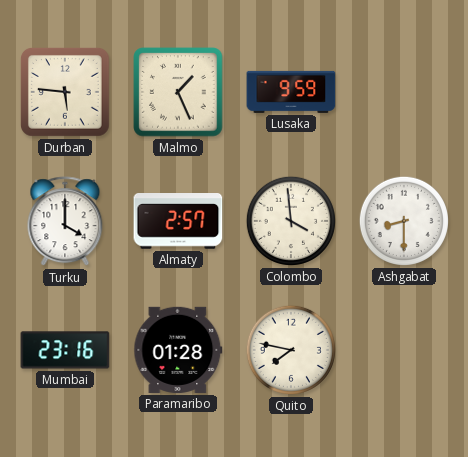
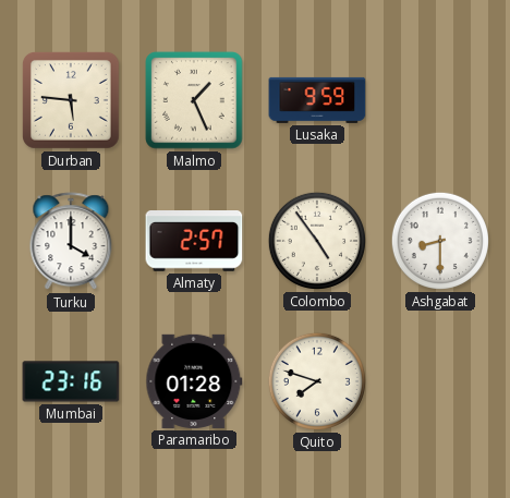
Colombo: 3:59 -> 4:54
Quito: 7:47 -> 7:48
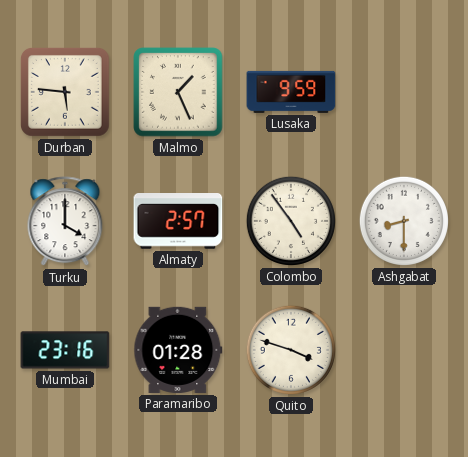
Quito: 7:48 -> 3:48
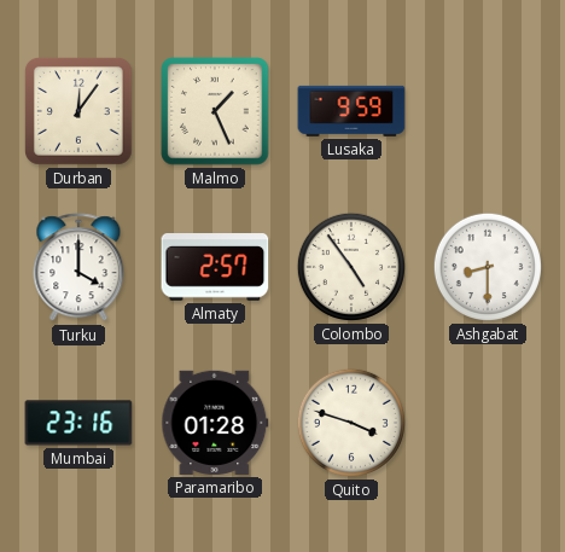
Durban: 5:46 -> 12:06
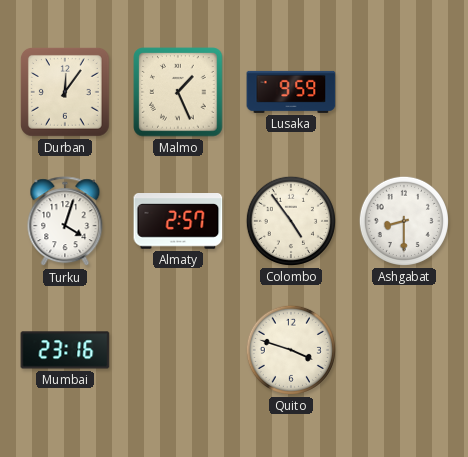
Turku: 4:00 -> 4:03
Paramaribo: 01:28 -> none
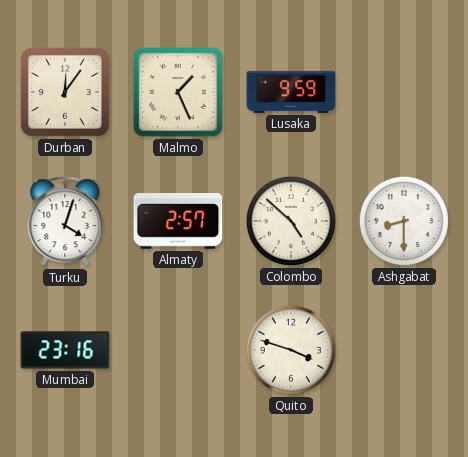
Colombo: 4:54 -> 4:52
